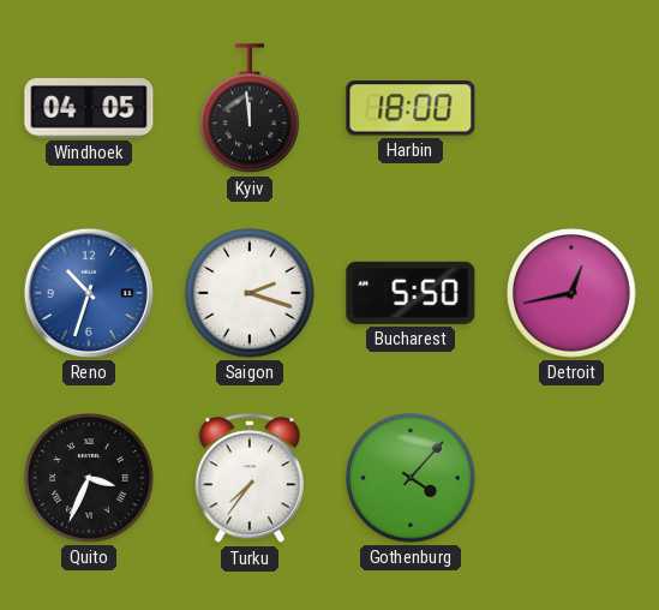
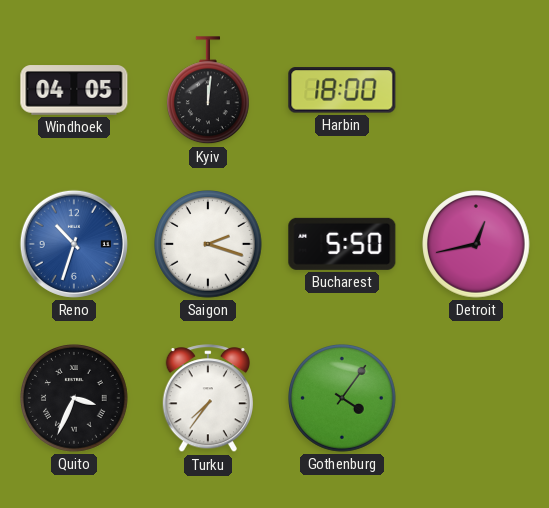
Kyiv: 11:59 -> 12:01
Gothenburg: 4:07 -> 4:06
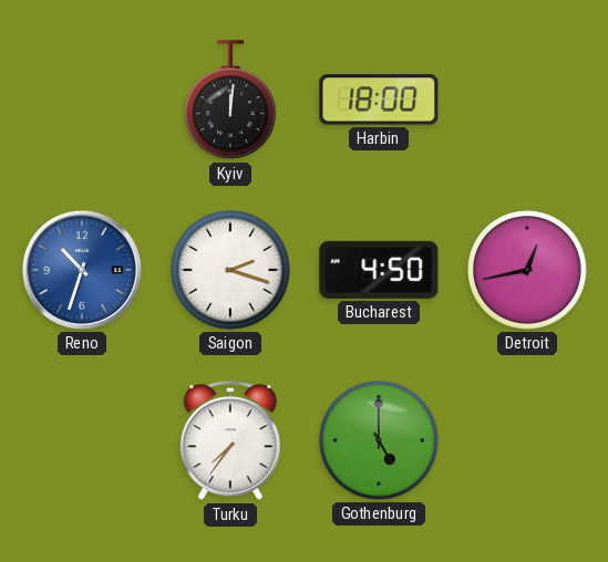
Windhoek: 04:05 -> none
Bucharest: 5:50 -> 4:50
Quito: 3:34 -> none
Gothenburg: 4:06 -> 5:00
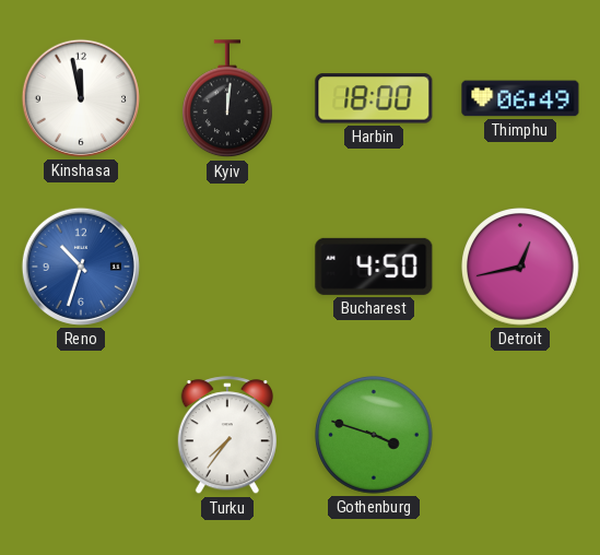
Kinshasa: none -> 11:58
Thimphu: none -> 06:49
Saigon: 2:18 -> none
Gothenburg: 5:00 -> 3:48
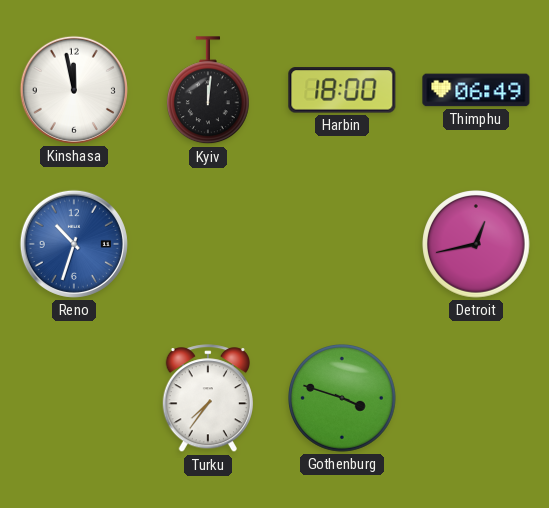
Bucharest: 4:50 -> none
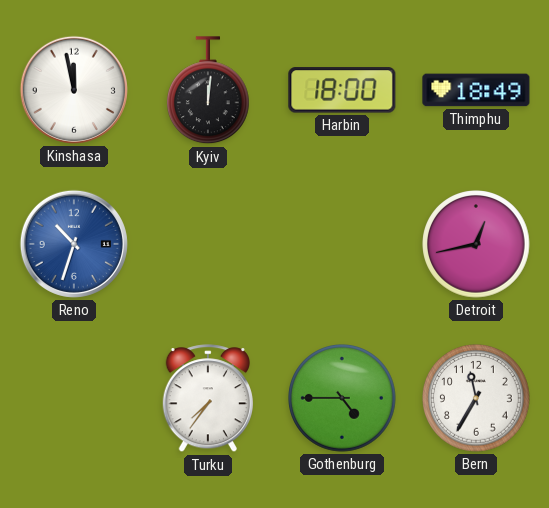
Thimphu: 06:49 -> 18:49
Gothenburg: 3:48 -> 4:45
Bern: none -> 11:35
